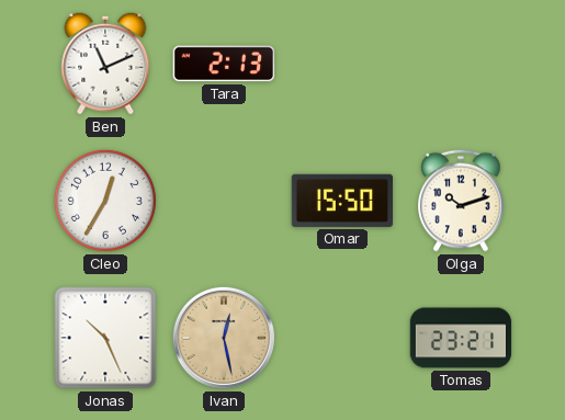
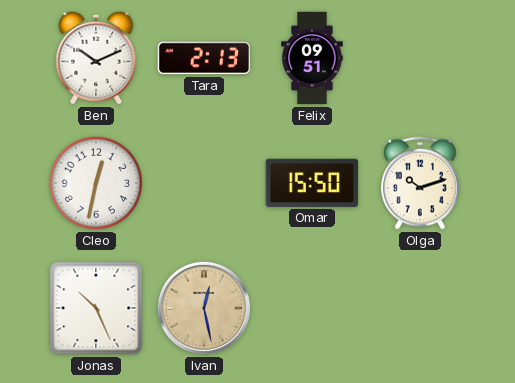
Ben: 11:11 -> 10:11
Felix: none -> 09:51
Cleo: 12:35 -> 12:32
Tomas: 23:21 -> none
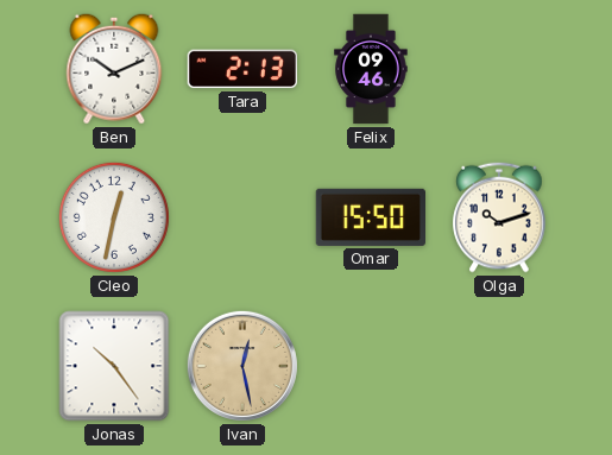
Felix: 09:51 -> 09:46
Jonas: 10:26 -> 10:24
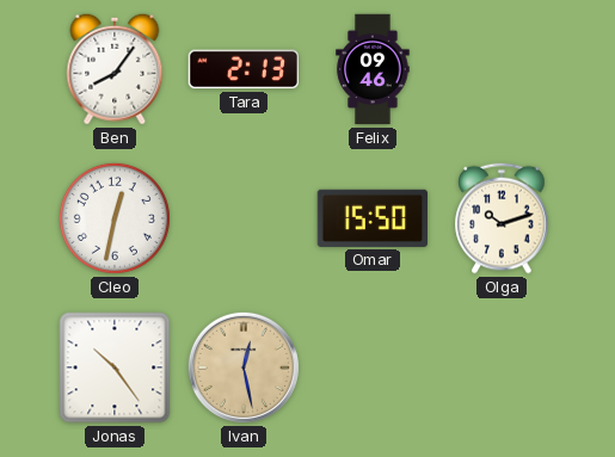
Ben: 10:11 -> 8:06
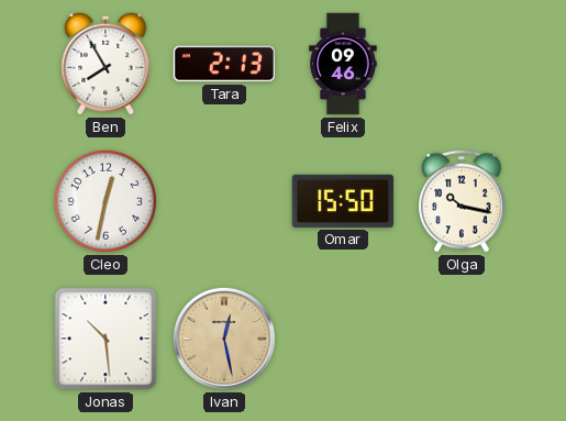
Ben: 8:06 -> 7:55
Olga: 10:12 -> 10:17
Jonas: 10:24 -> 10:29
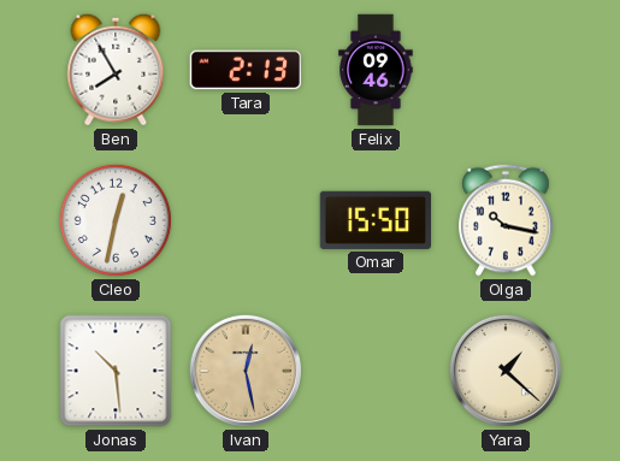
Yara: none -> 1:22
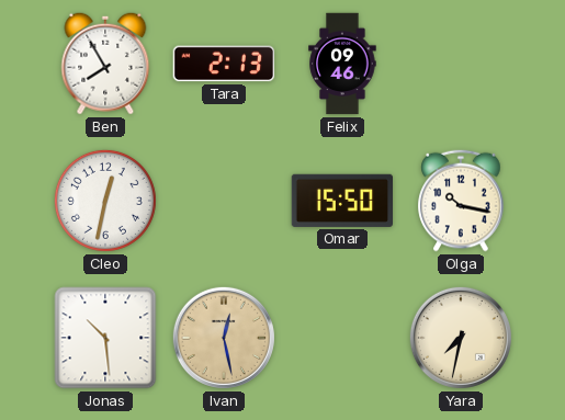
Yara: 1:22 -> 7:32
